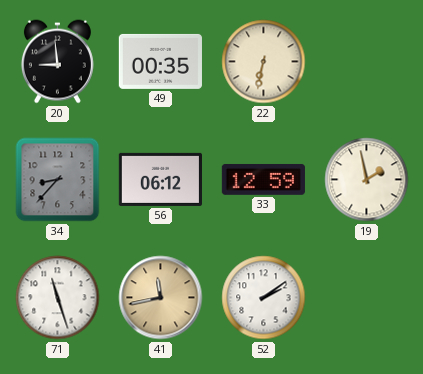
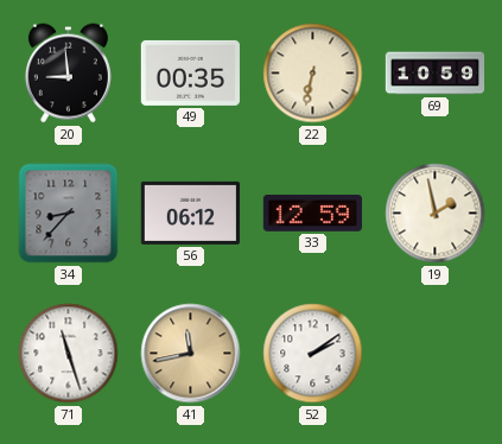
69: none -> 10:59
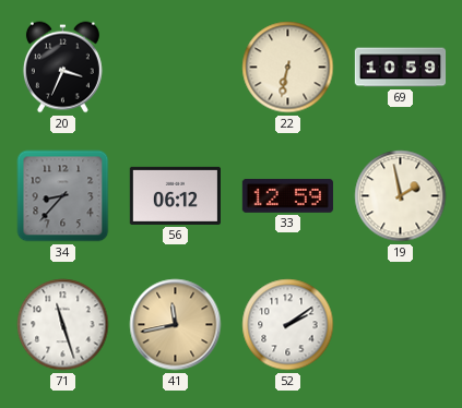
20: 8:59 -> 3:34
49: 00:35 -> none
